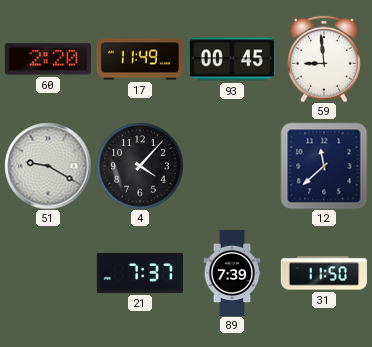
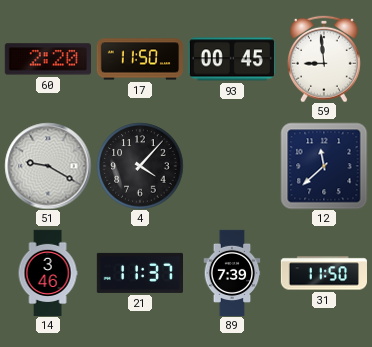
17: 11:49 -> 11:50
14: none -> 3:46
21: 7:37 -> 11:37
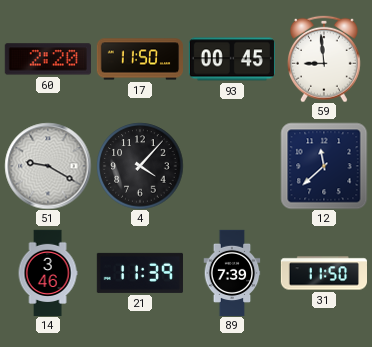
21: 11:37 -> 11:39
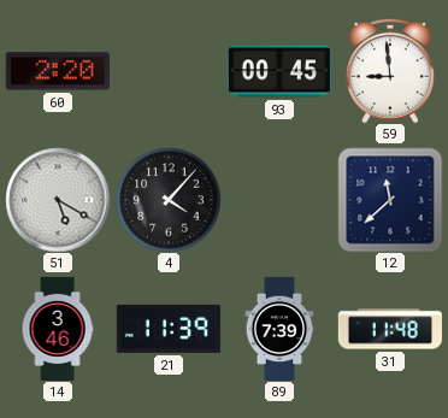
17: 11:50 -> none
51: 9:20 -> 5:20
31: 11:50 -> 11:48
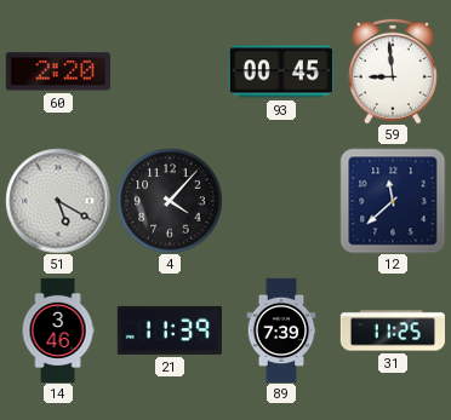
31: 11:48 -> 11:25
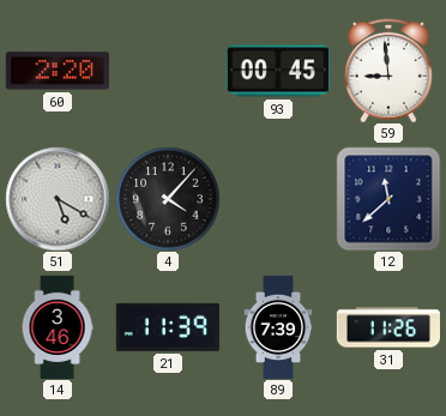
31: 11:25 -> 11:26
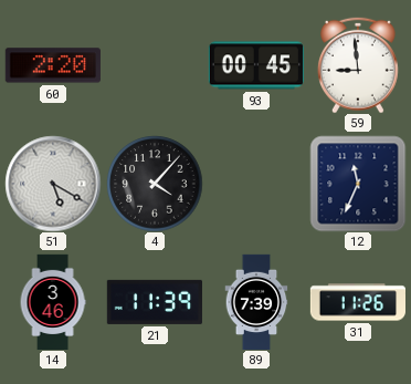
12: 11:38 -> 11:34
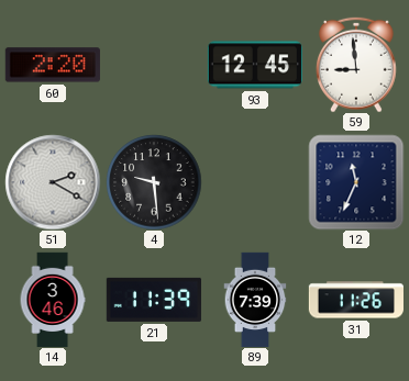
93: 00:45 -> 12:45
51: 5:20 -> 2:20
4: 4:07 -> 9:29
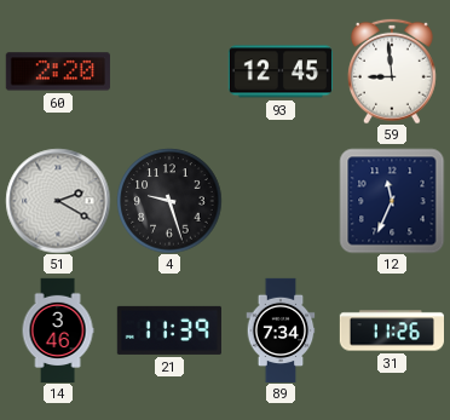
4: 9:29 -> 9:27
89: 7:39 -> 7:34
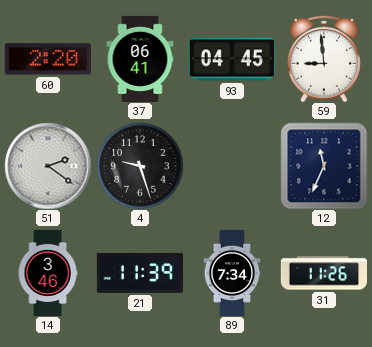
37: none -> 06:41
93: 12:45 -> 04:45
51: 2:20 -> 2:21
